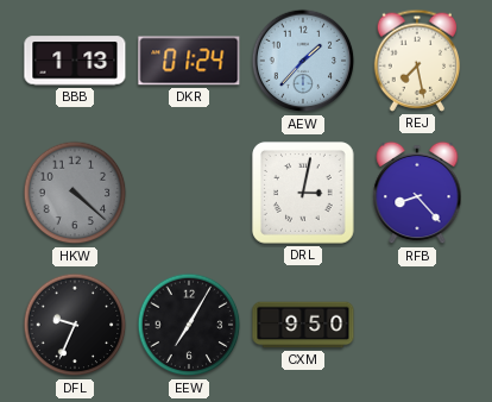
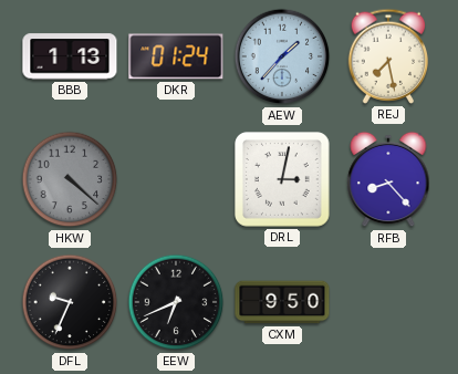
EEW: 7:05 -> 6:41
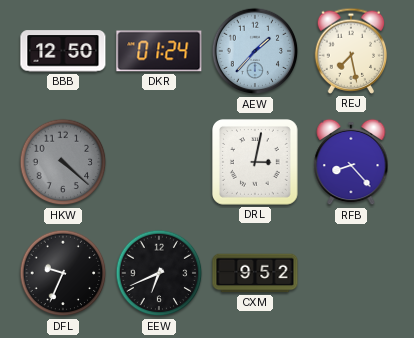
BBB: 1:13 -> 12:50
CXM: 9:50 -> 9:52
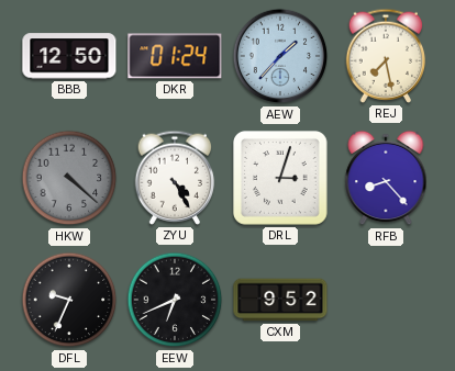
ZYU: none -> 4:25
DRL: 3:02 -> 3:03
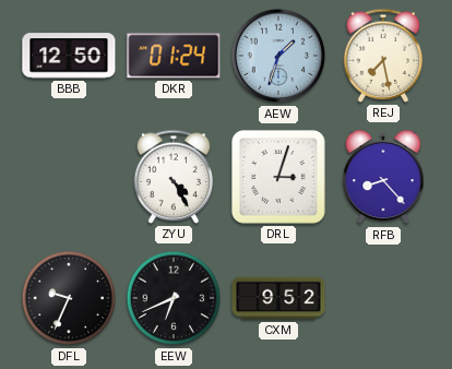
AEW: 1:37 -> 1:33
HKW: 4:22 -> none
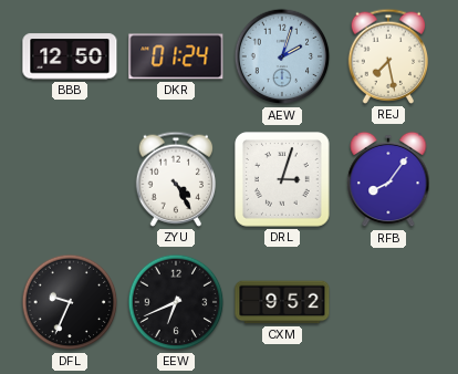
AEW: 1:33 -> 2:03
RFB: 8:23 -> 8:06
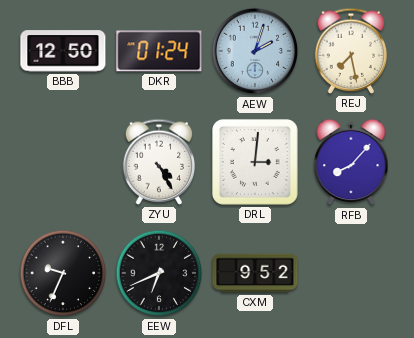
DRL: 3:03 -> 3:01
RFB: 8:06 -> 8:07
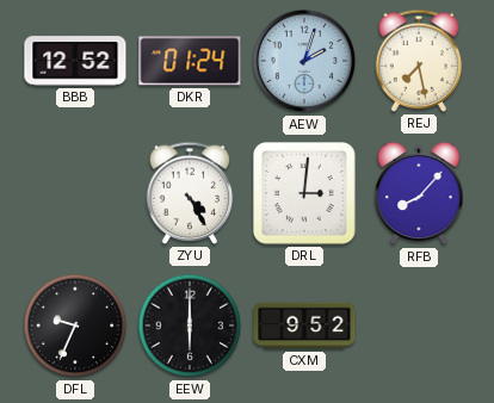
BBB: 12:50 -> 12:52
EEW: 6:41 -> 6:00
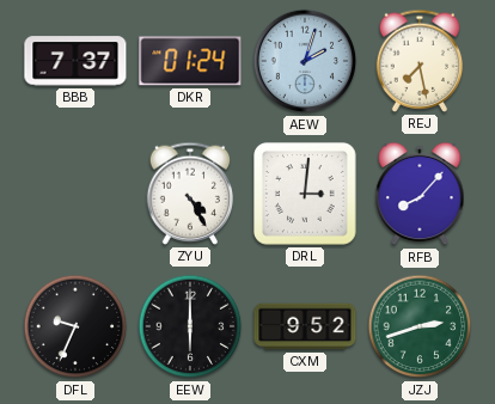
BBB: 12:52 -> 7:37
JZJ: none -> 2:42
